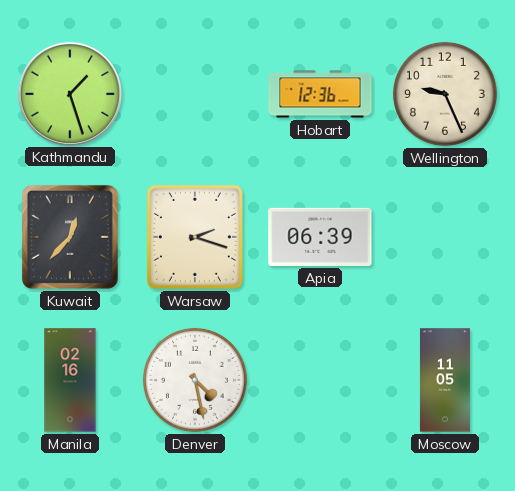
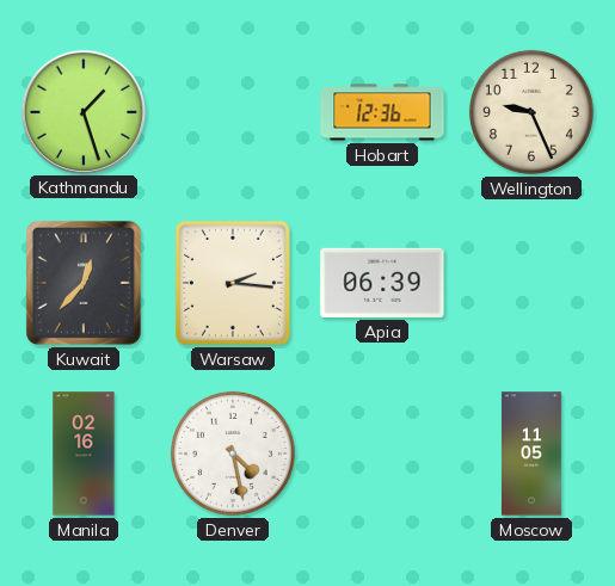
Warsaw: 2:18 -> 2:16
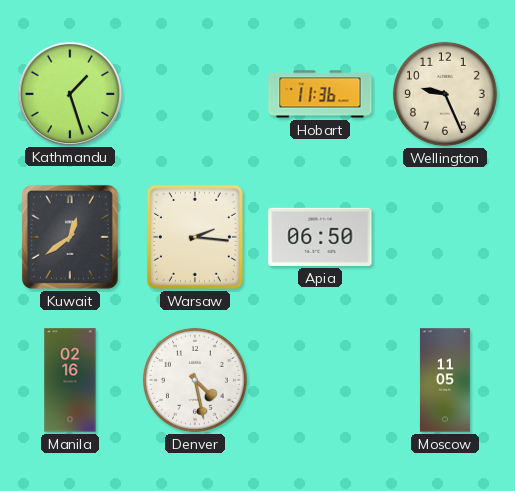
Hobart: 12:36 -> 11:36
Kuwait: 12:37 -> 12:39
Apia: 06:39 -> 06:50
